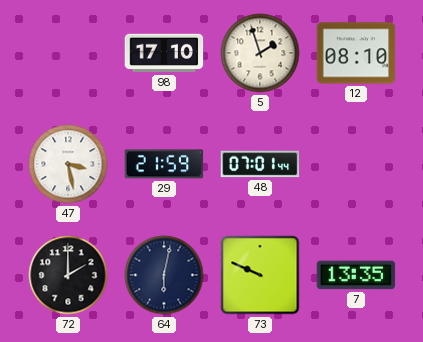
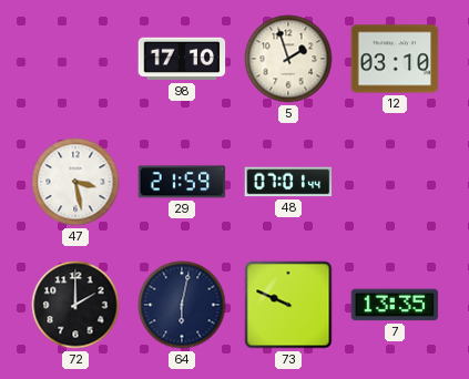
12: 08:10 -> 03:10
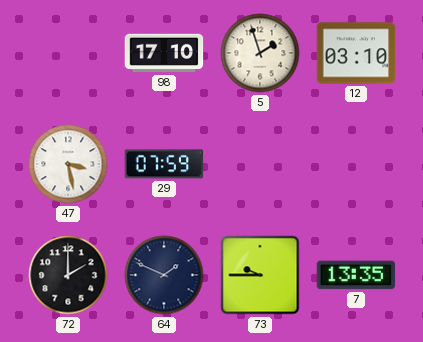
29: 21:59 -> 07:59
48: 07:01 -> none
64: 6:02 -> 1:49
73: 9:49 -> 9:45
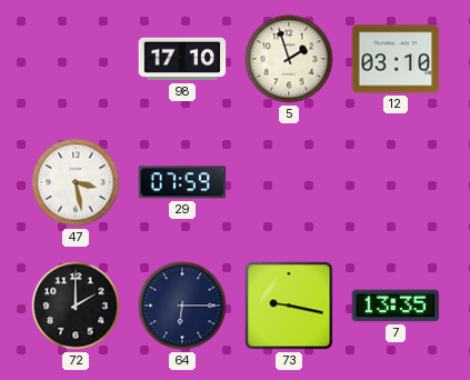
64: 1:49 -> 6:15
73: 9:45 -> 9:17
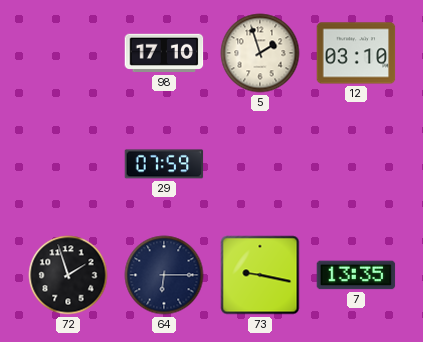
47: 3:28 -> none
72: 2:00 -> 1:57
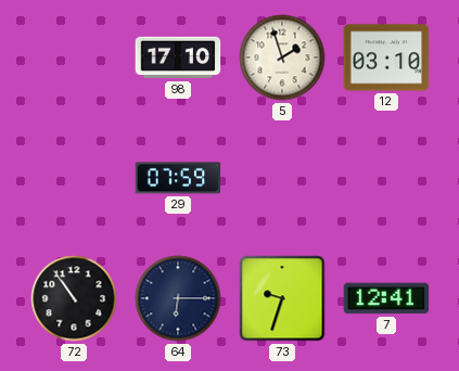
72: 1:57 -> 10:54
73: 9:17 -> 9:33
7: 13:35 -> 12:41
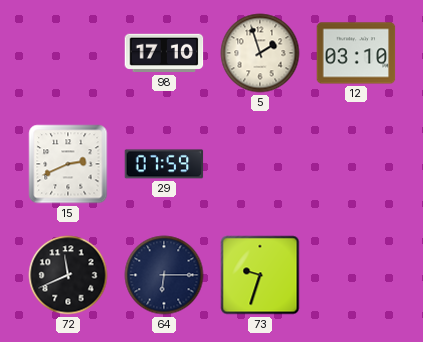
15: none -> 2:41
72: 10:54 -> 11:41
7: 12:41 -> none
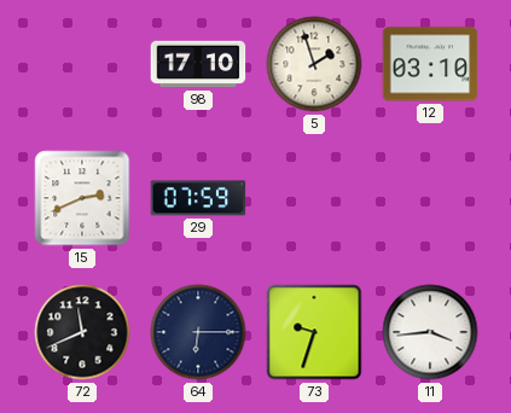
11: none -> 3:44
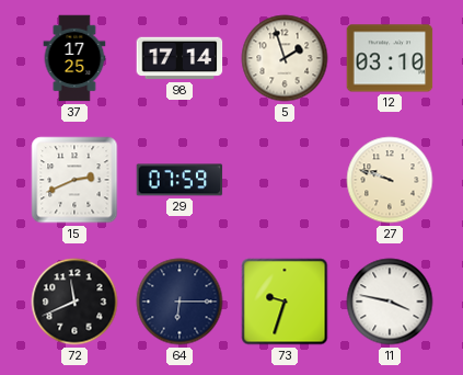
37: none -> 17:25
98: 17:10 -> 17:14
27: none -> 9:48
11: 3:44 -> 3:47
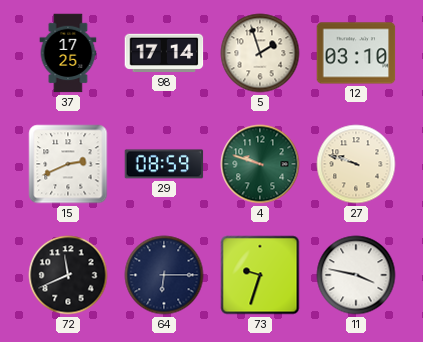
29: 07:59 -> 08:59
4: none -> 9:48
